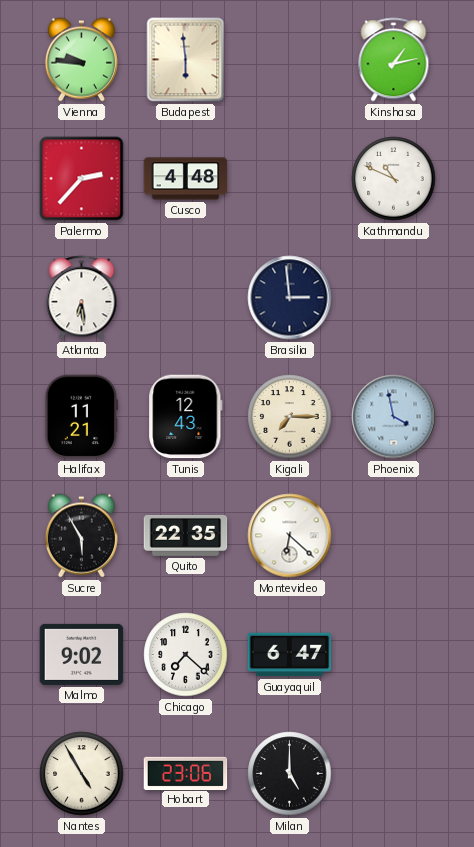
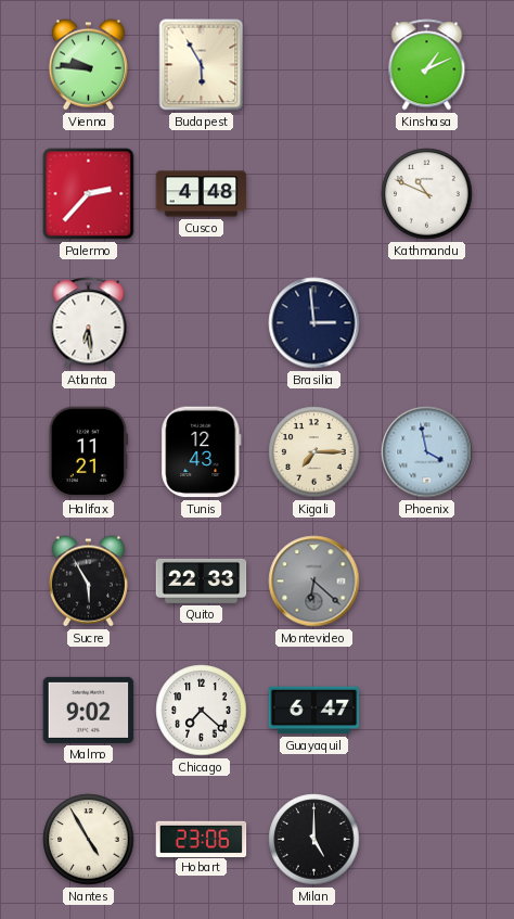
Budapest: 5:59 -> 5:55
Kinshasa: 1:13 -> 1:11
Quito: 22:35 -> 22:33
Montevideo dial: white -> grey
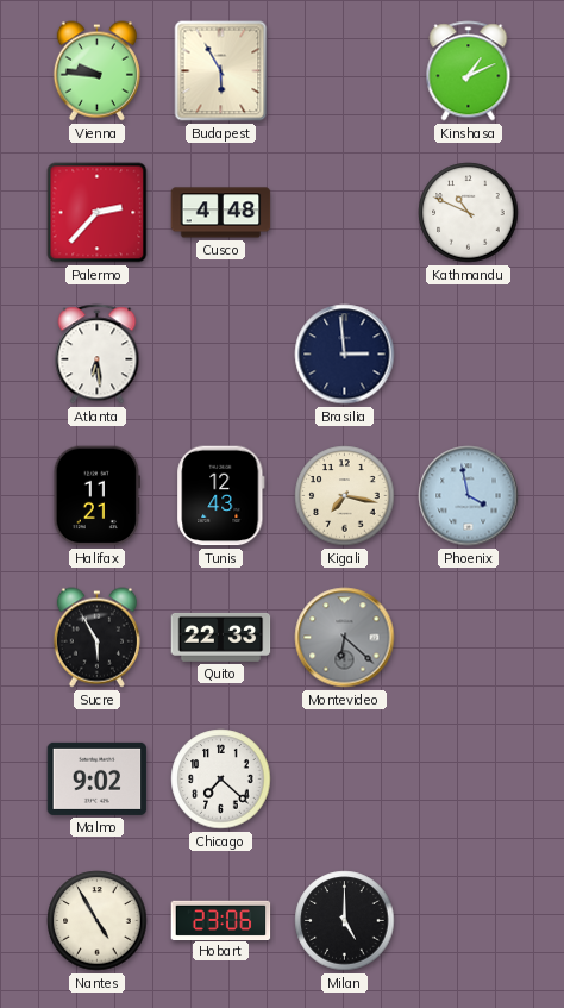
Kigali: 7:15 -> 7:17
Guayaquil: 6:47 -> none
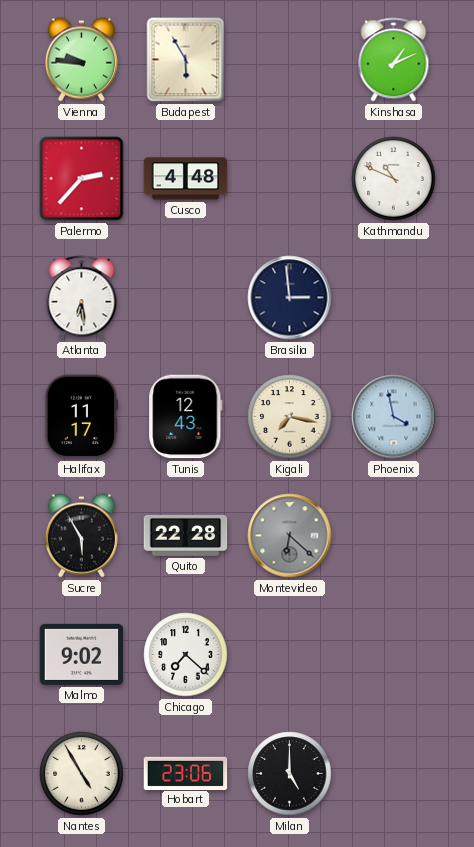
Halifax: 11:21 -> 11:17
Quito: 22:33 -> 22:28
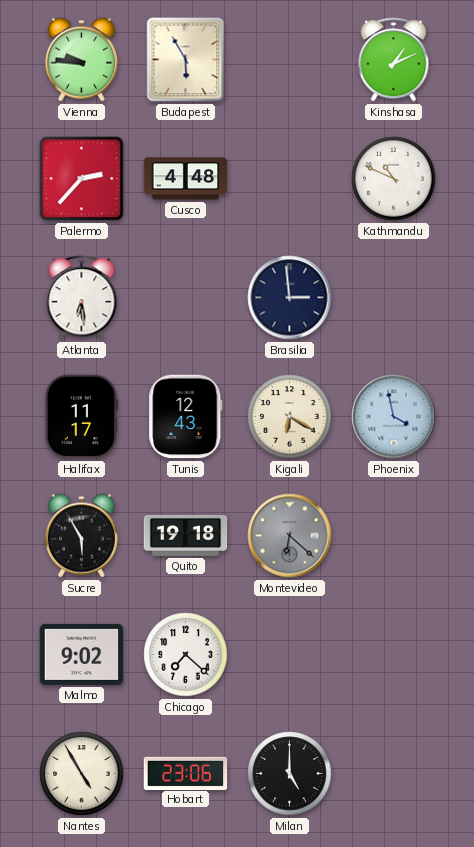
Kigali: 7:17 -> 6:20
Quito: 22:28 -> 19:18
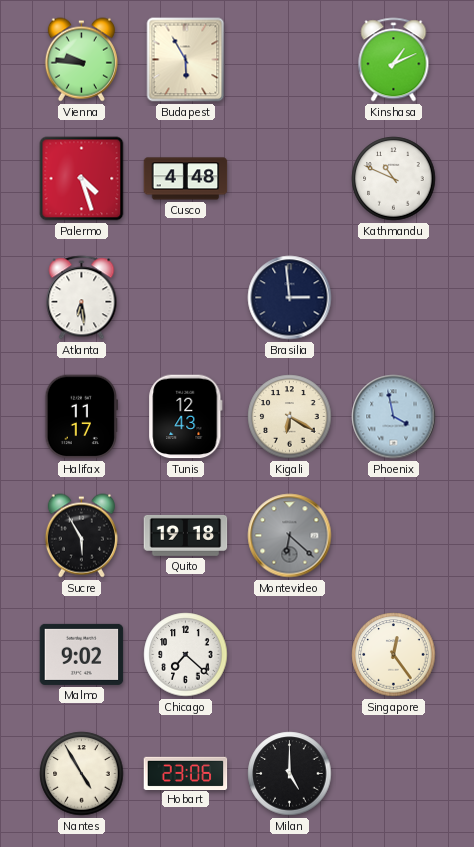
Palermo: 2:37 -> 4:27
Singapore: none -> 12:24
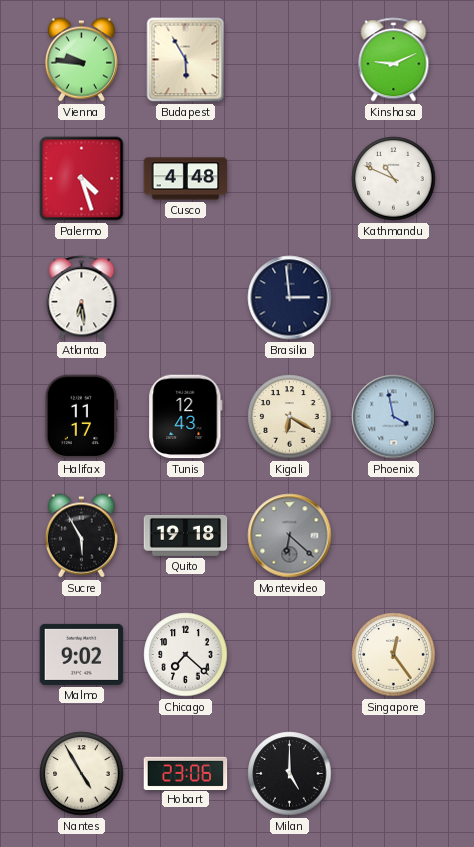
Kinshasa: 1:11 -> 9:11
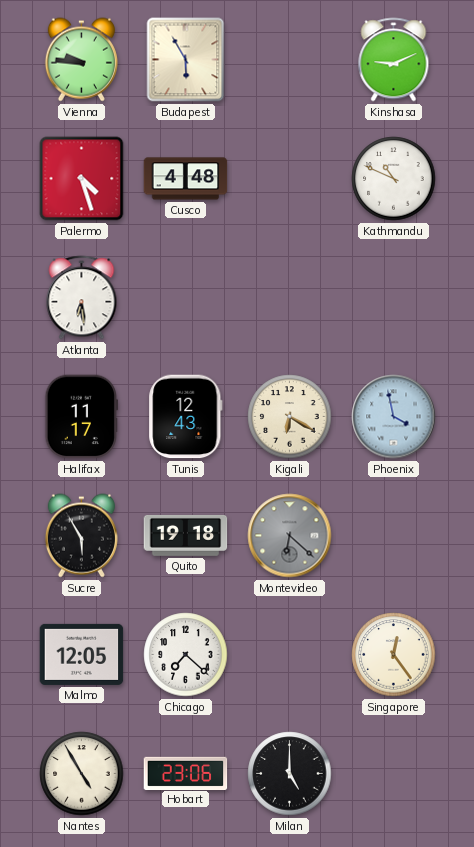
Brasilia: 2:59 -> none
Malmo: 9:02 -> 12:05
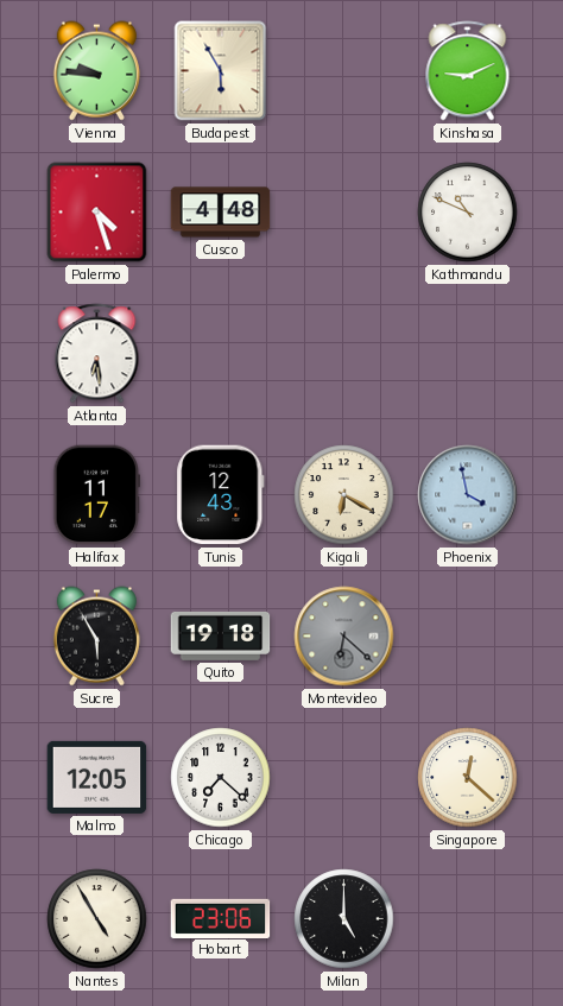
Singapore: 12:24 -> 12:22
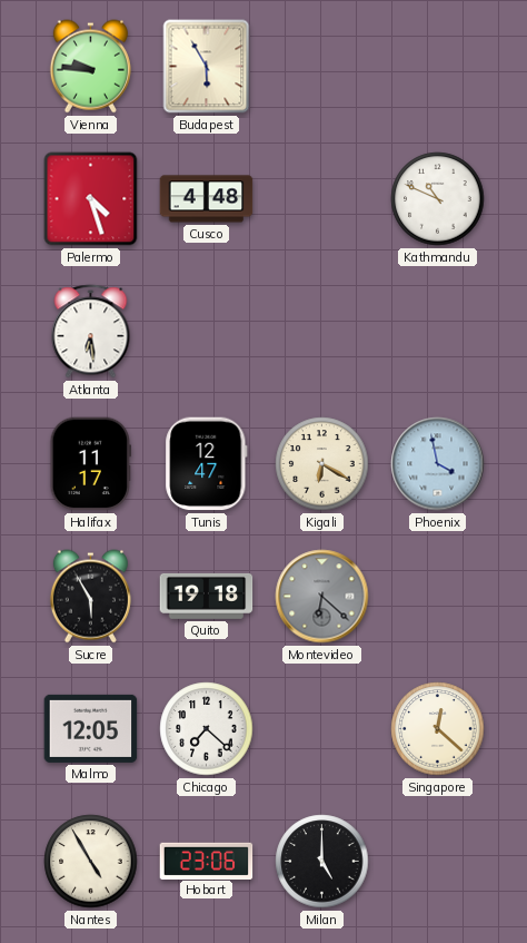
Kinshasa: 9:11 -> none
Tunis: 12:43 -> 12:47
